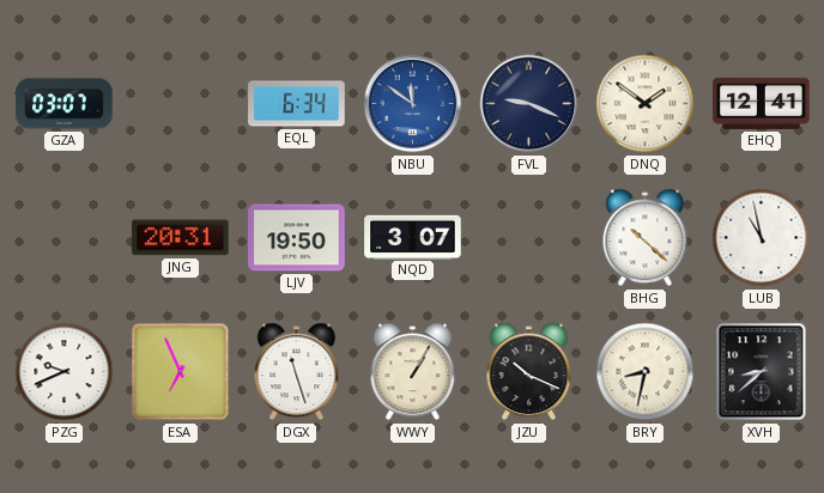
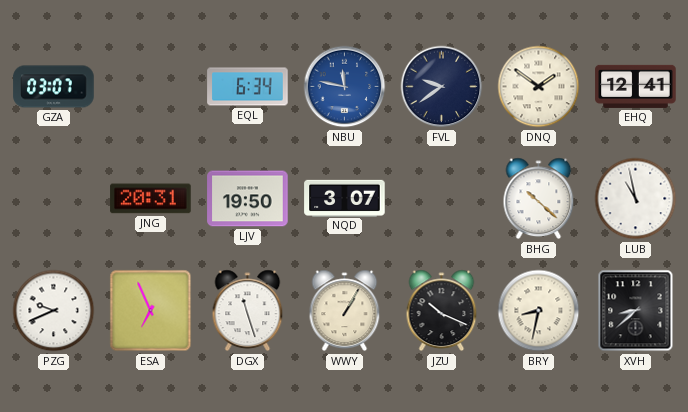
NBU: 11:51 -> 11:47
FVL: 9:19 -> 9:39
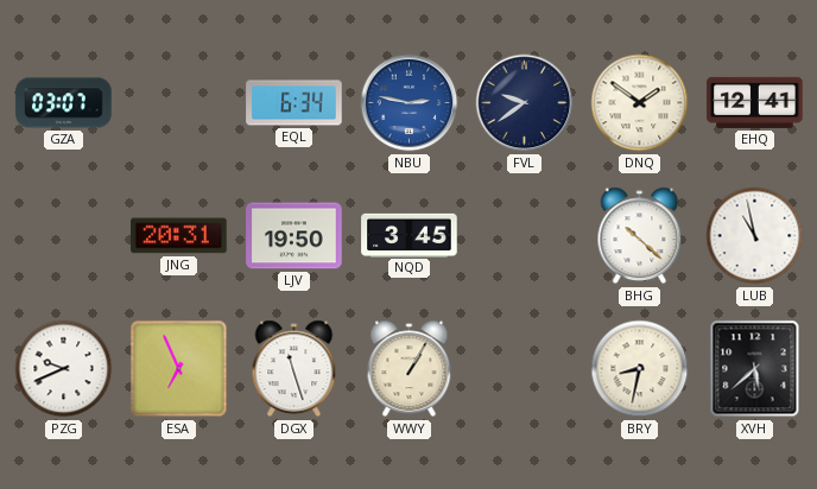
NBU: 11:47 -> 2:47
NQD: 3:07 -> 3:45
JZU: 10:19 -> none
XVH: 8:38 -> 5:38
